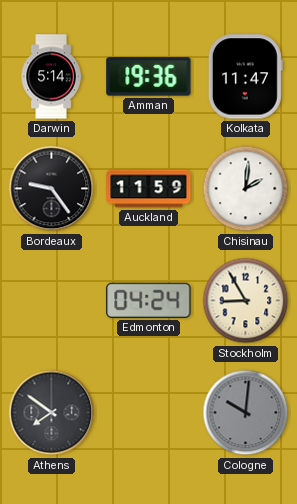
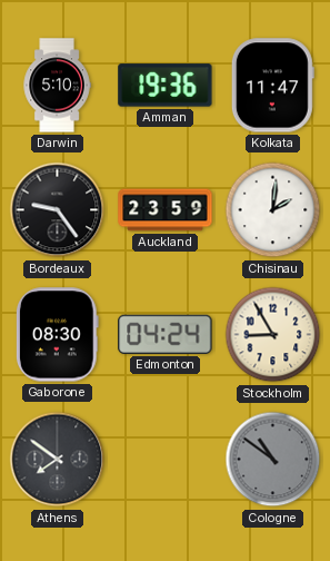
Darwin: 5:14 -> 5:10
Auckland: 11:59 -> 23:59
Gaborone: none -> 08:30
Cologne: 10:01 -> 10:51
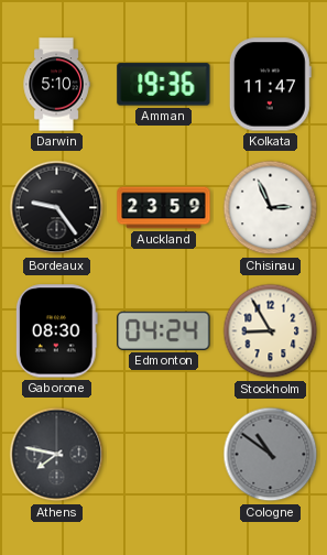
Chisinau: 2:01 -> 2:56
Athens: 7:51 -> 7:47
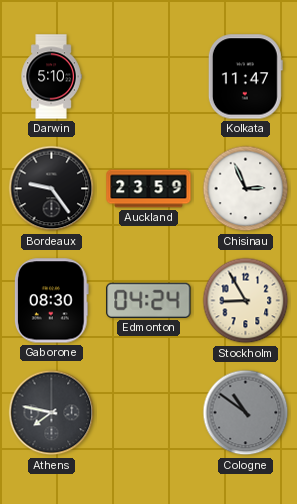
Amman: 19:36 -> none
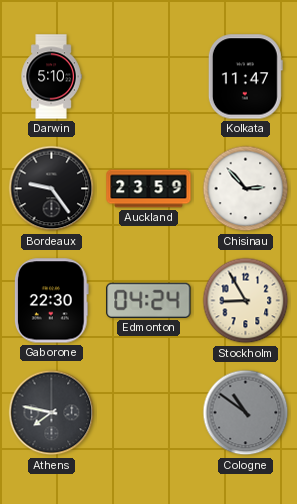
Chisinau: 2:56 -> 2:53
Gaborone: 08:30 -> 22:30
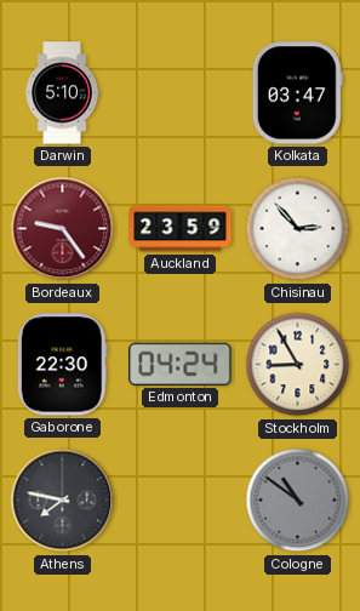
Kolkata: 11:47 -> 03:47
Bordeaux dial: black -> burgundy
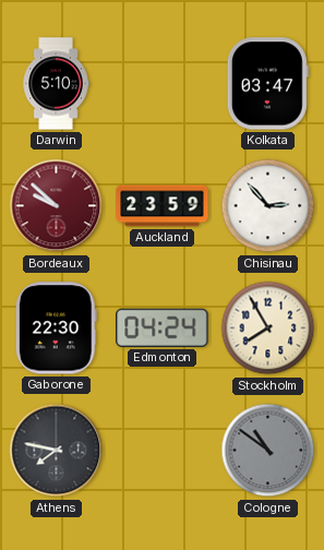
Bordeaux: 9:24 -> 9:52
Stockholm: 8:55 -> 7:55
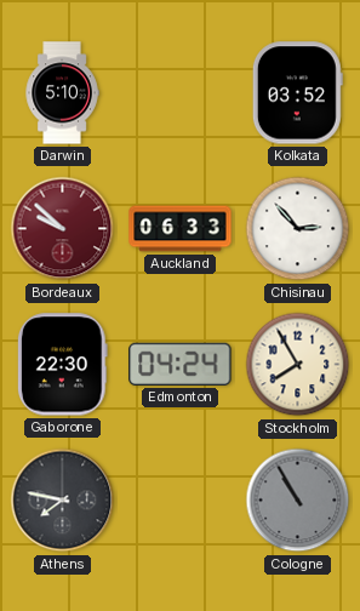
Kolkata: 03:47 -> 03:52
Auckland: 23:59 -> 06:33
Cologne: 10:51 -> 10:55
